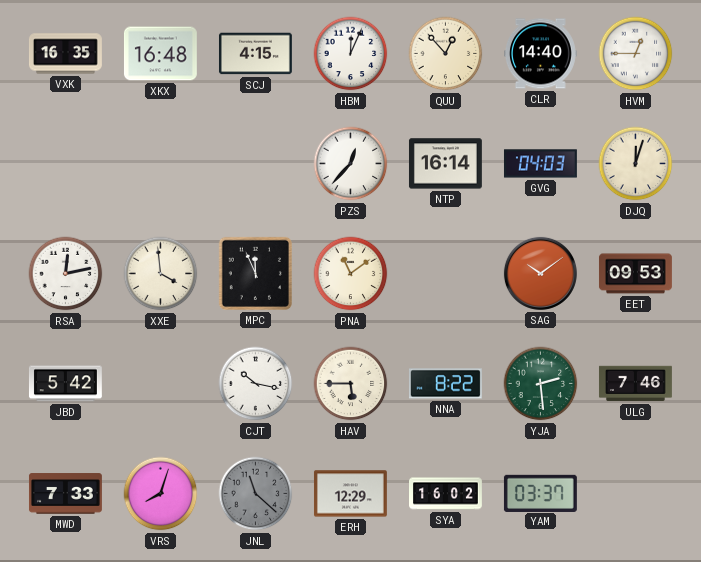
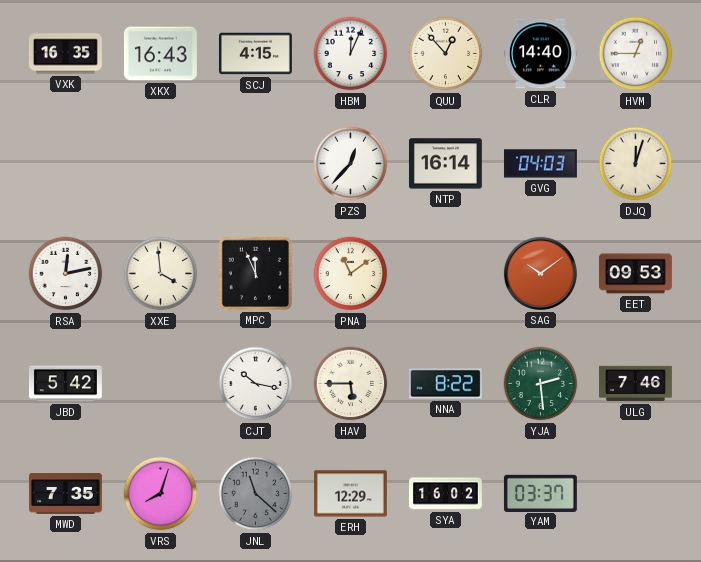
XKX: 16:48 -> 16:43
MWD: 7:33 -> 7:35
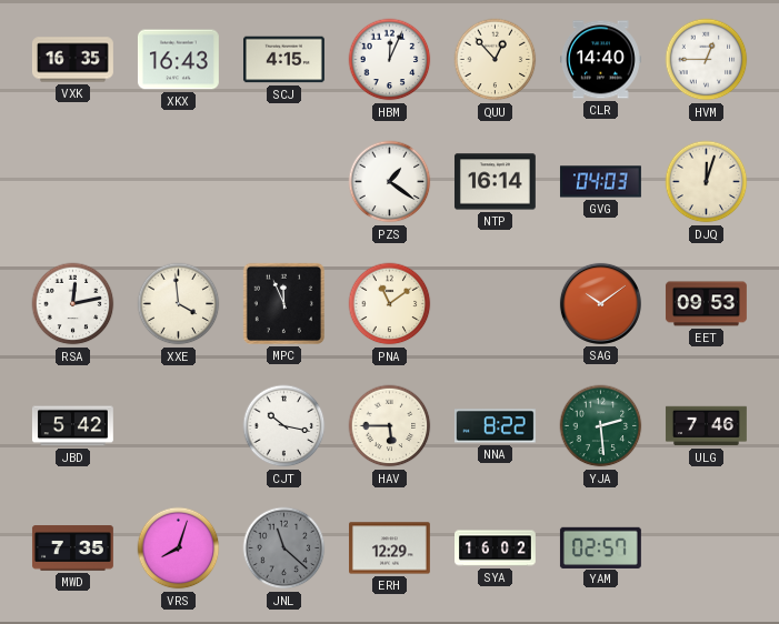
PZS: 12:37 -> 1:21
YAM: 03:37 -> 02:57
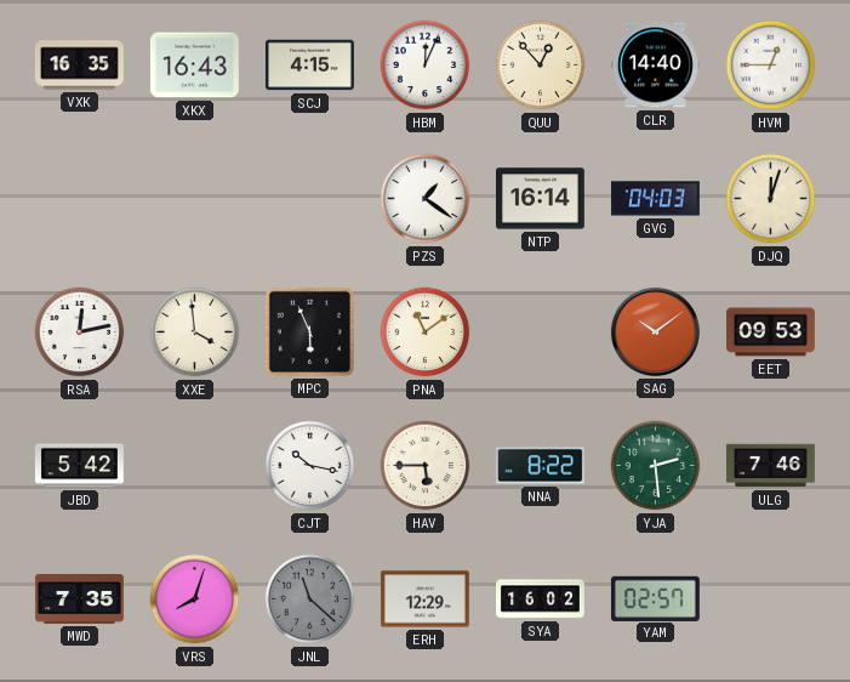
MPC: 11:56 -> 5:56
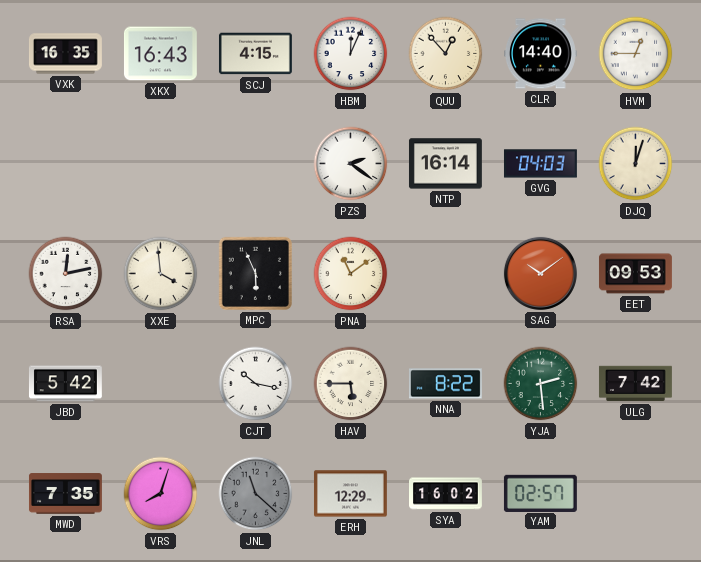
PZS: 1:21 -> 2:21
ULG: 7:46 -> 7:42
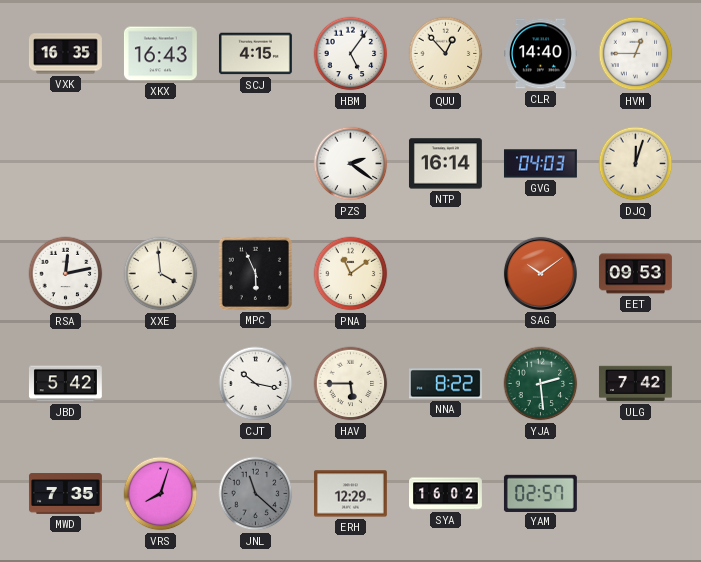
HBM: 12:04 -> 5:06
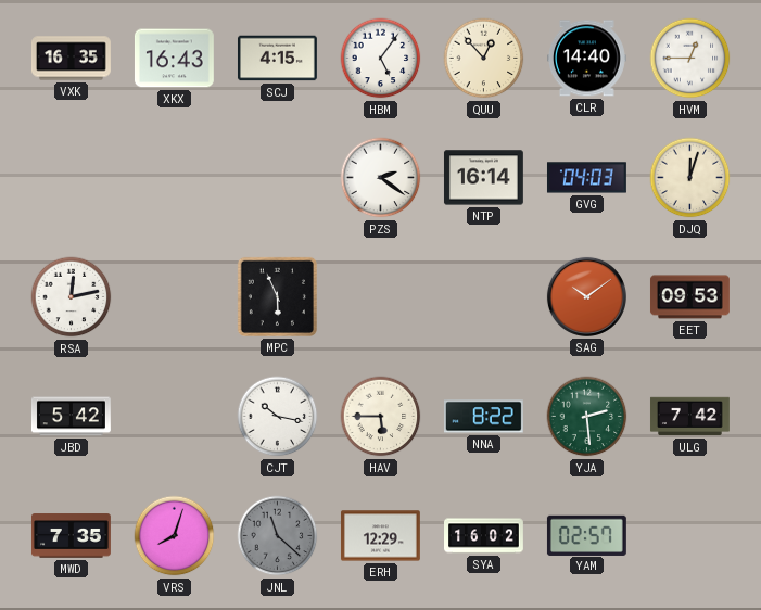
XXE: 3:59 -> none
PNA: 11:09 -> none
